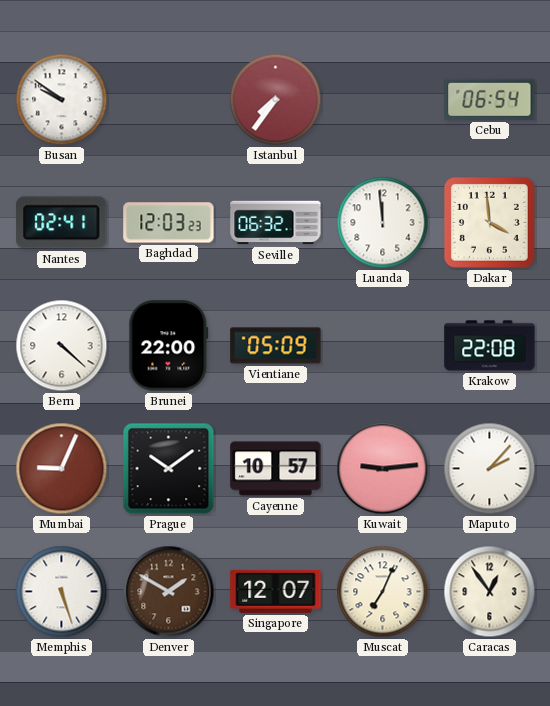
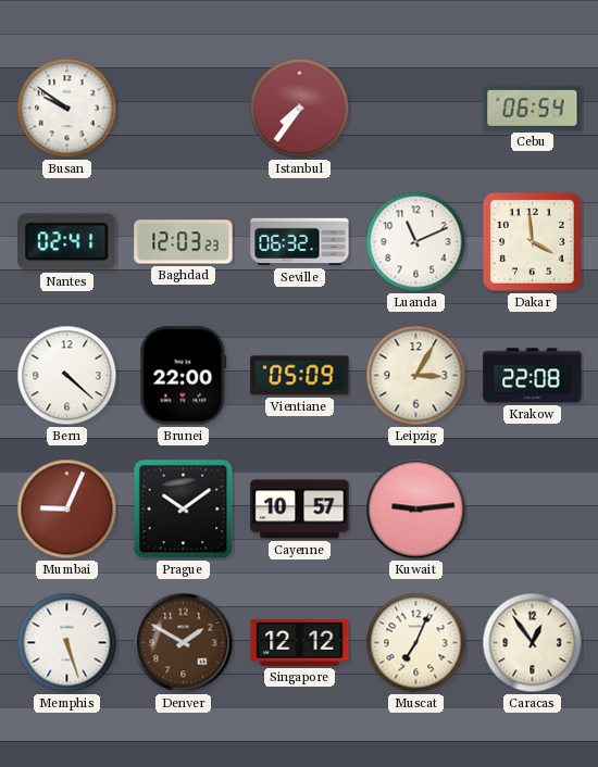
Luanda: 11:59 -> 11:11
Leipzig: none -> 3:05
Maputo: 2:07 -> none
Singapore: 12:07 -> 12:12
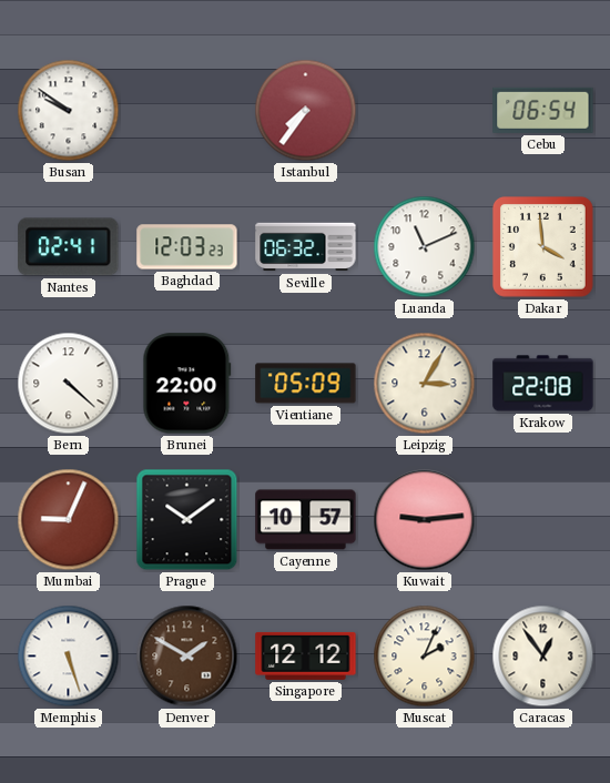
Muscat: 7:04 -> 2:04
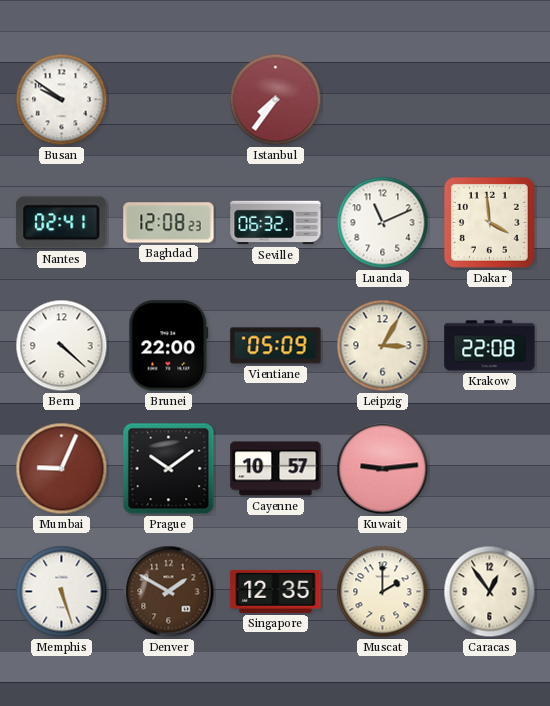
Cebu: 06:54 -> none
Baghdad: 12:03 -> 12:08
Singapore: 12:12 -> 12:35
Muscat: 2:04 -> 2:00
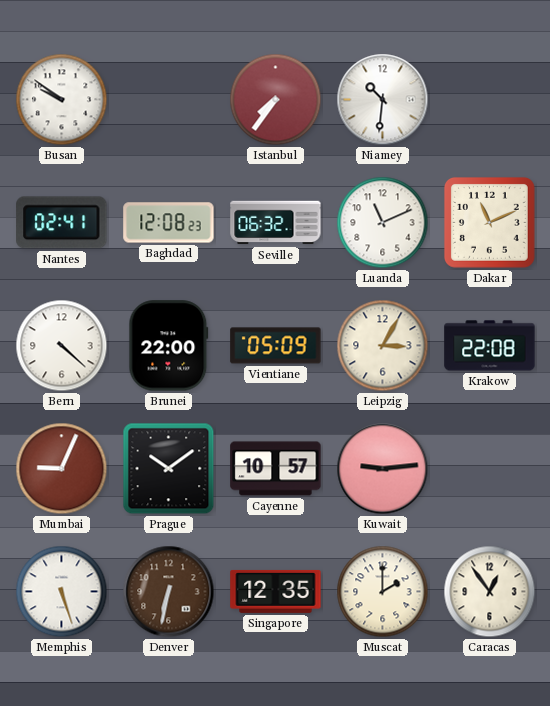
Niamey: none -> 10:31
Dakar: 3:59 -> 11:11
Denver: 1:50 -> 6:32
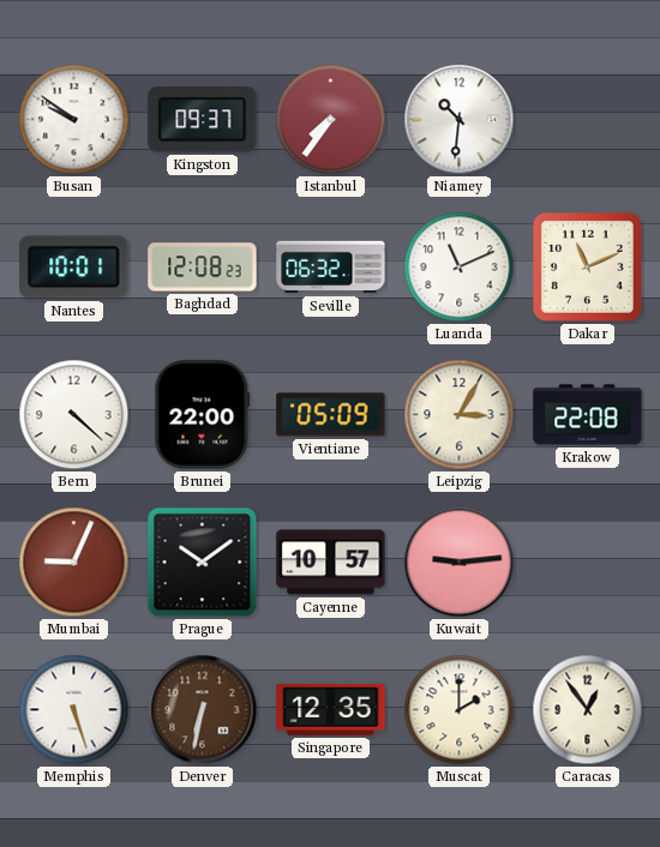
Kingston: none -> 09:37
Nantes: 02:41 -> 10:01
